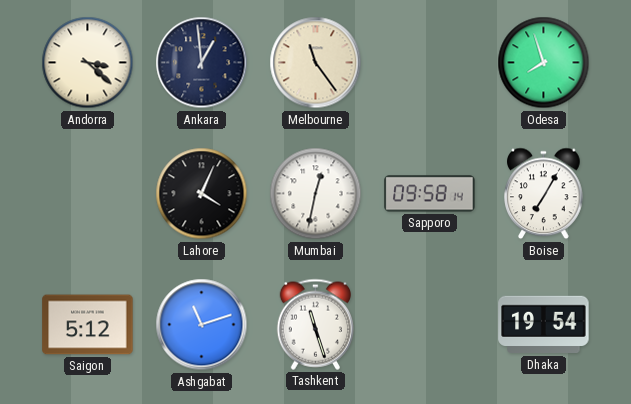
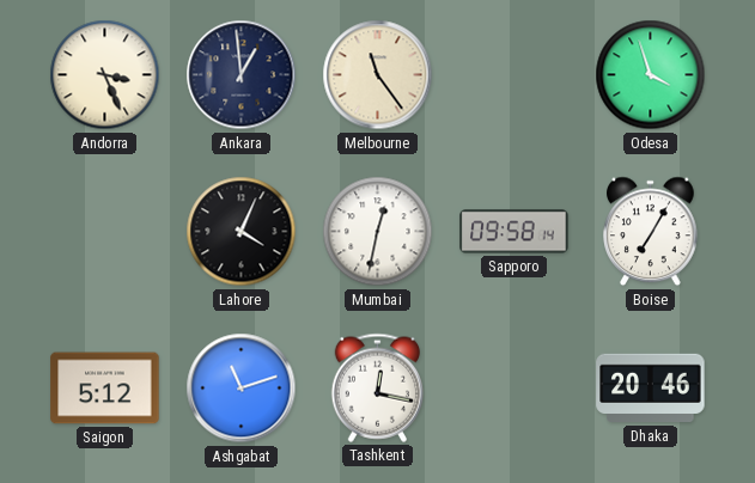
Andorra: 3:22 -> 3:26
Odesa: 7:57 -> 3:57
Tashkent: 11:27 -> 12:17
Dhaka: 19:54 -> 20:46
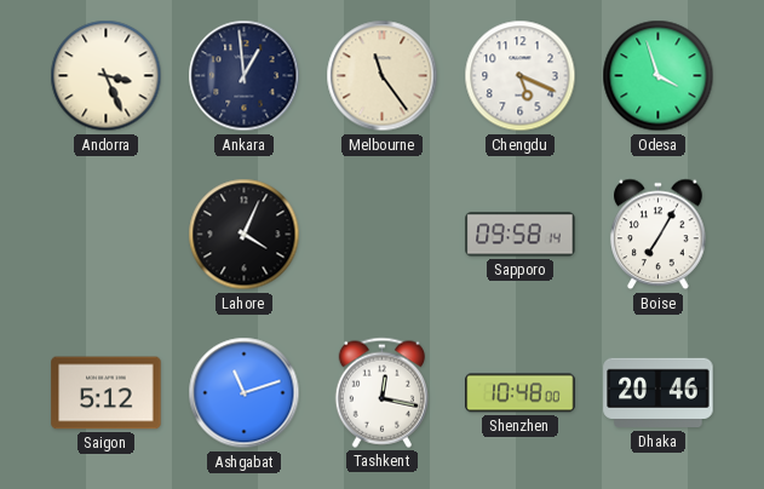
Chengdu: none -> 5:19
Mumbai: 12:32 -> none
Shenzhen: none -> 10:48
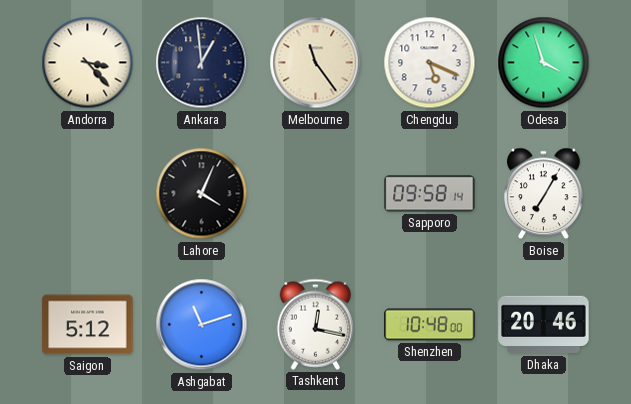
Andorra: 3:26 -> 3:23
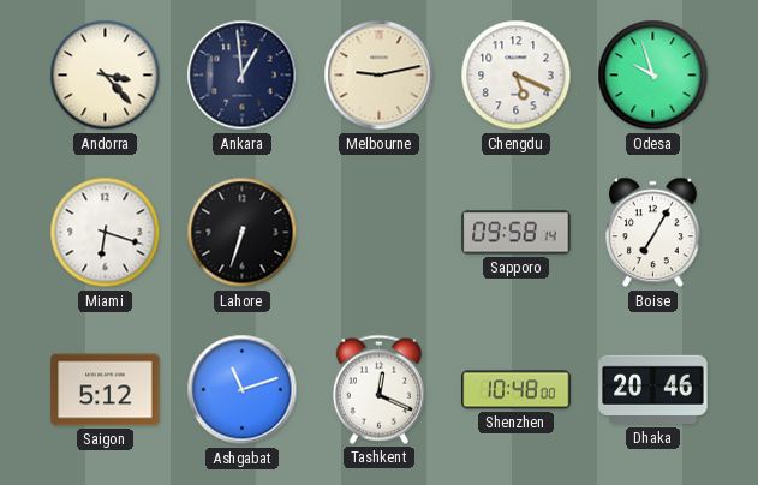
Melbourne: 11:24 -> 9:13
Odesa: 3:57 -> 9:57
Miami: none -> 6:18
Lahore: 4:04 -> 6:33
Tashkent: 12:17 -> 12:19
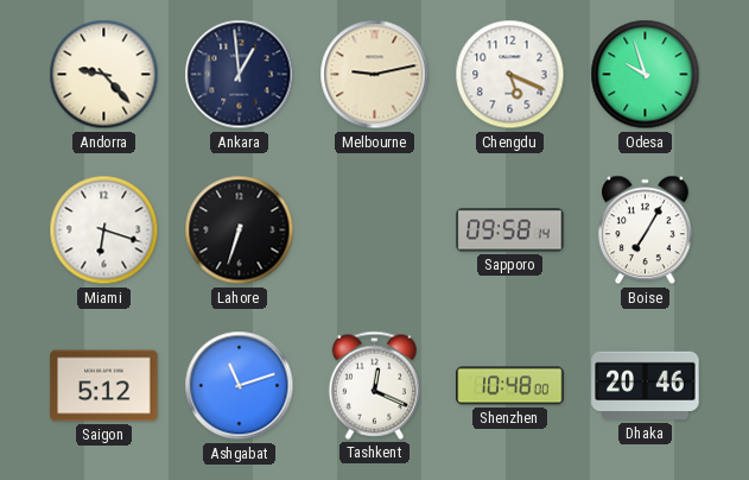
Andorra: 3:23 -> 9:23
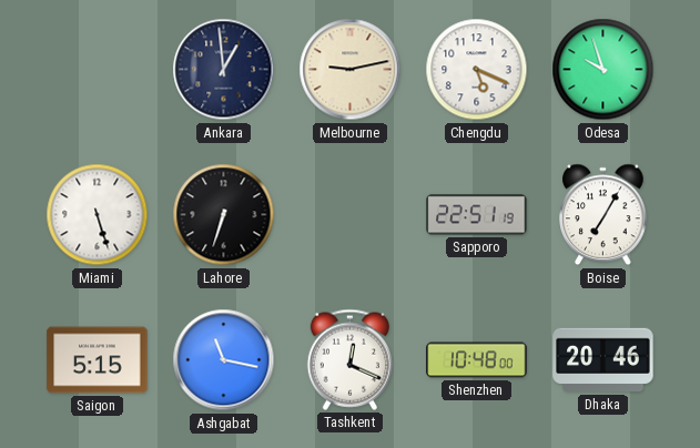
Andorra: 9:23 -> none
Miami: 6:18 -> 5:27
Sapporo: 09:58 -> 22:51
Saigon: 5:12 -> 5:15
Ashgabat: 11:12 -> 11:17
